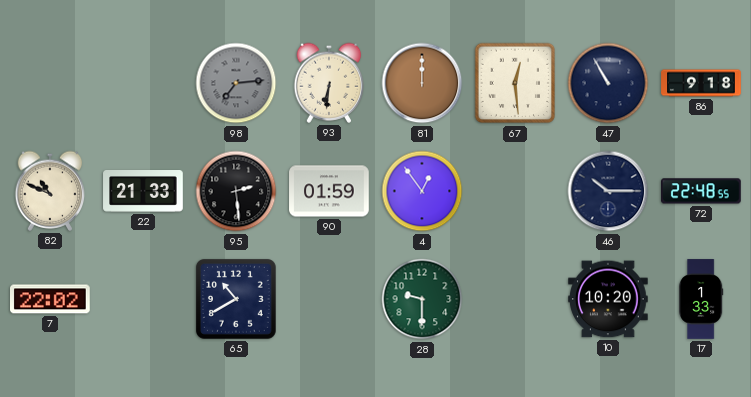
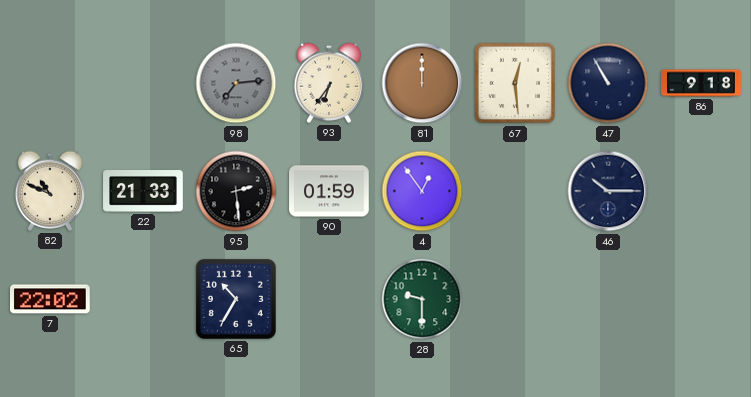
93: 6:31 -> 6:36
72: 22:48 -> none
65: 10:40 -> 10:35
10: 10:20 -> none
17: 1:33 -> none
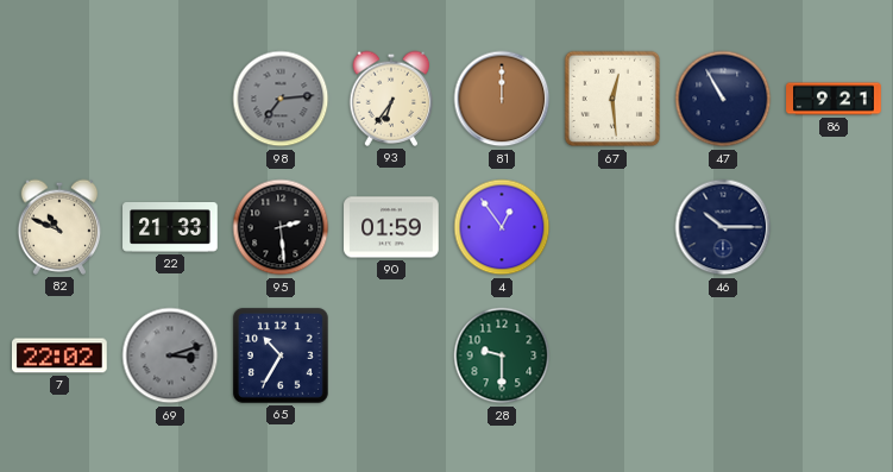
86: 9:18 -> 9:21
69: none -> 3:12
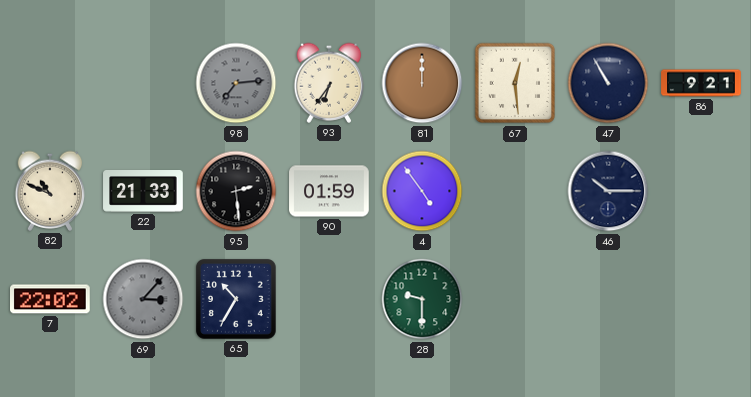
4: 12:54 -> 4:54
69: 3:12 -> 3:07
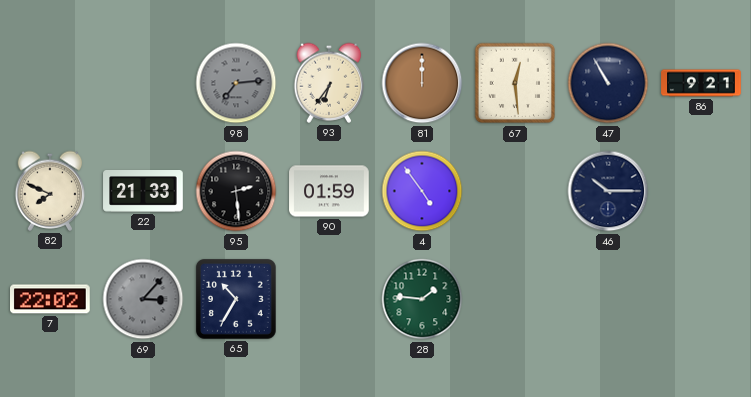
82: 10:49 -> 7:49
28: 9:30 -> 1:46
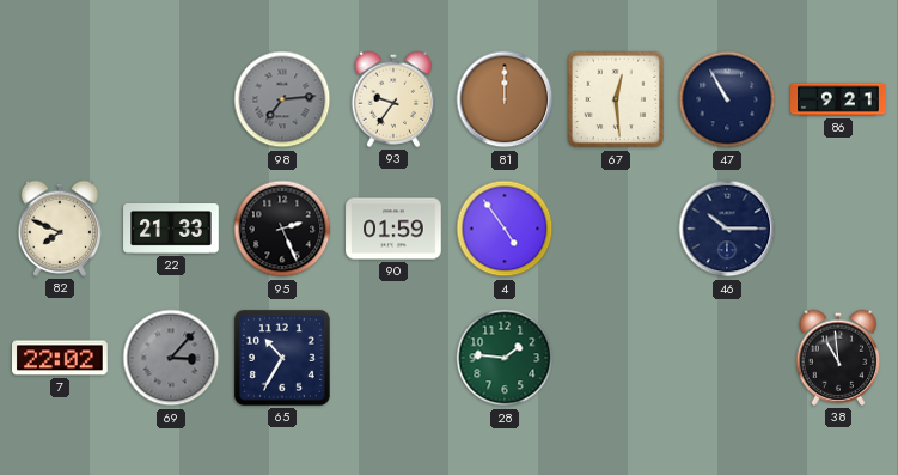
93: 6:36 -> 9:36
95: 2:29 -> 2:26
38: none -> 10:59
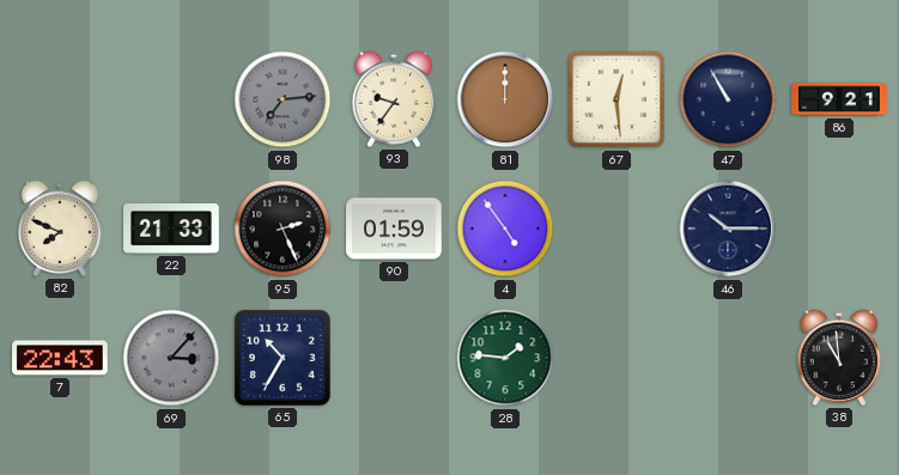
7: 22:02 -> 22:43
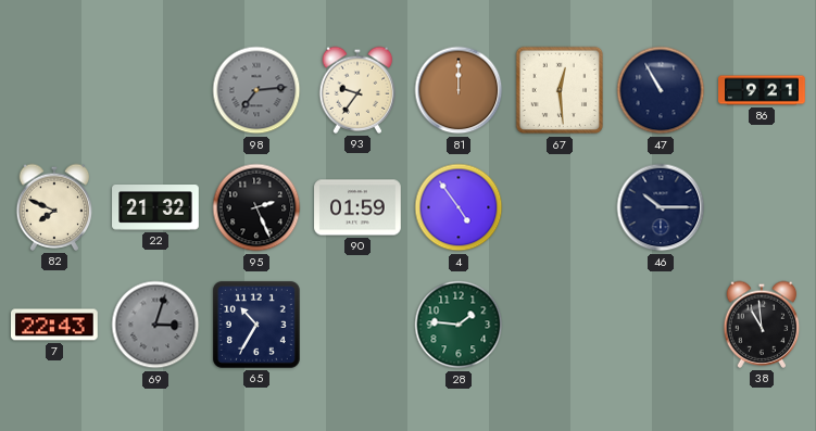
22: 21:33 -> 21:32
69: 3:07 -> 3:03
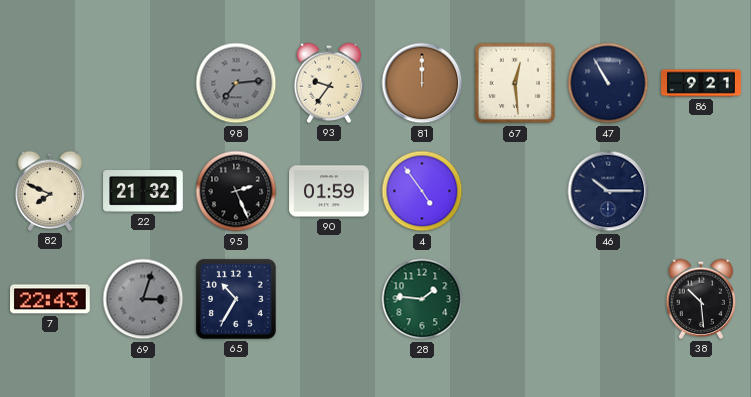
38: 10:59 -> 10:29
